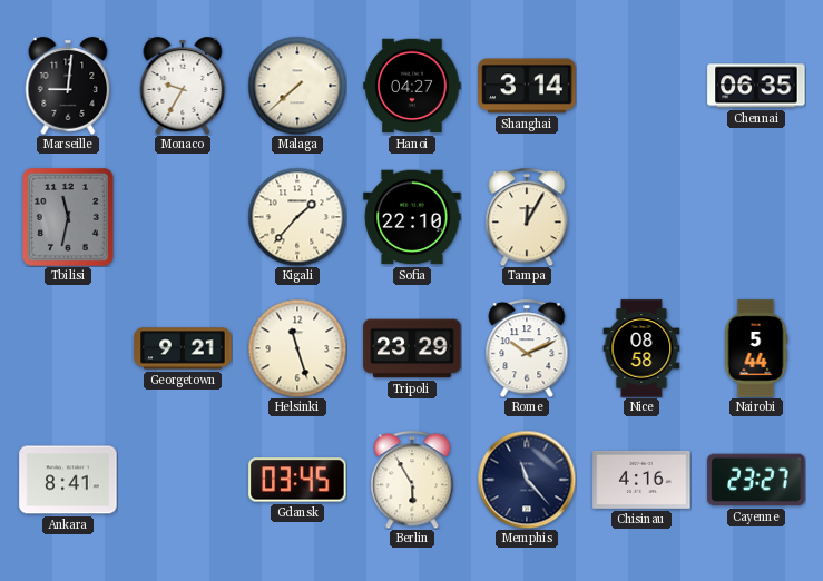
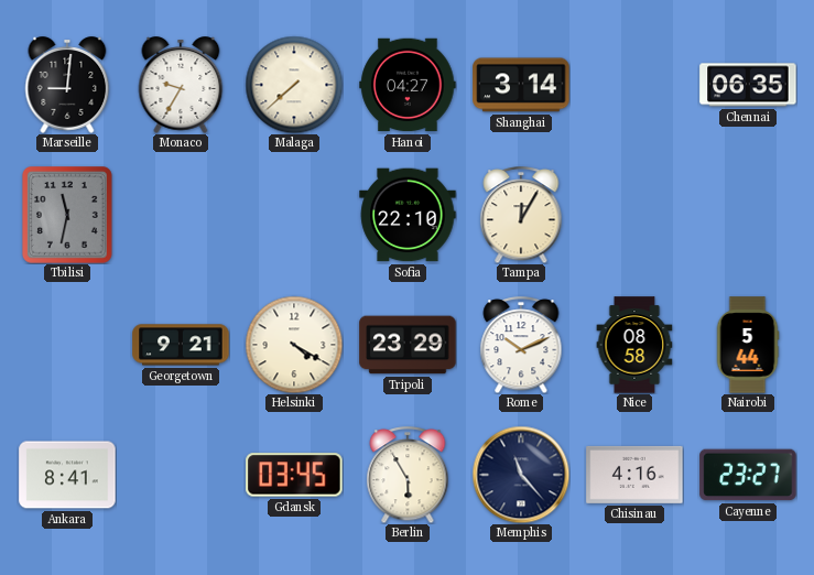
Kigali: 1:37 -> none
Helsinki: 11:27 -> 4:20
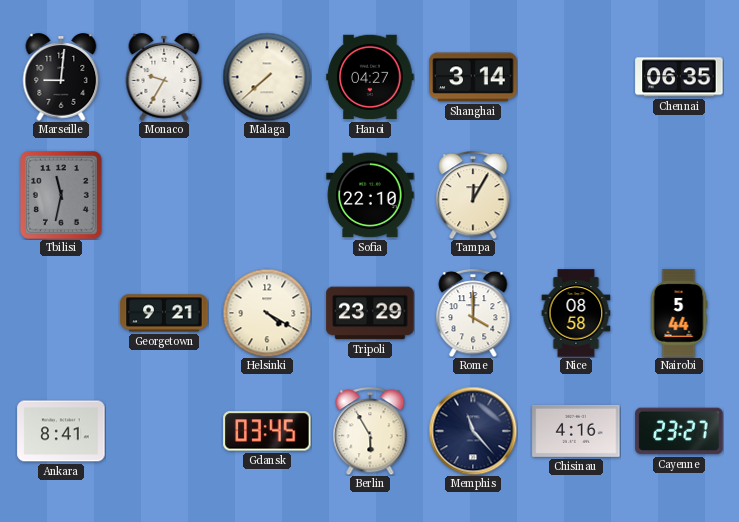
Rome: 10:11 -> 4:00
